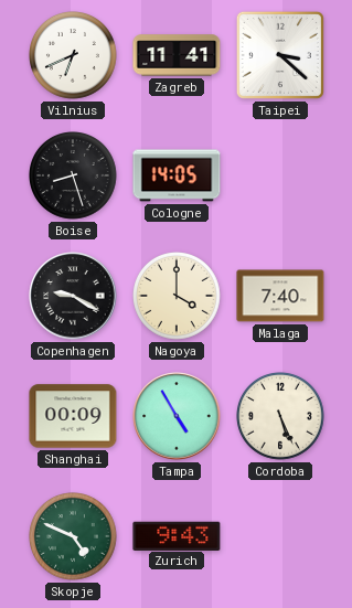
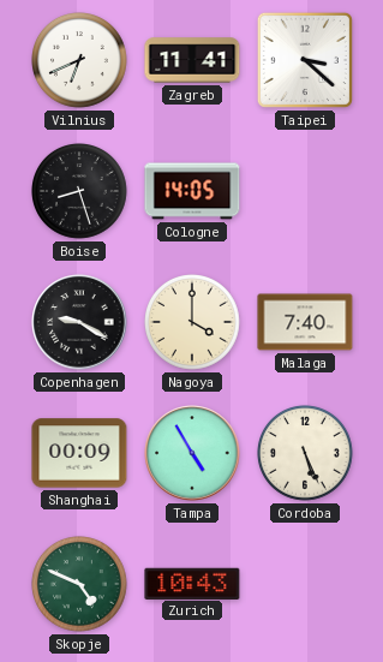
Zurich: 9:43 -> 10:43
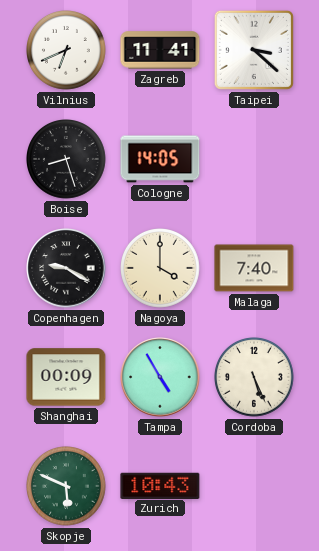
Skopje: 4:49 -> 5:49
